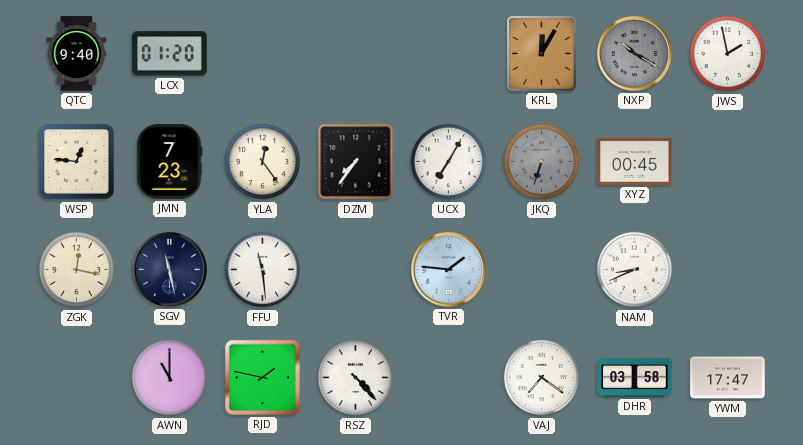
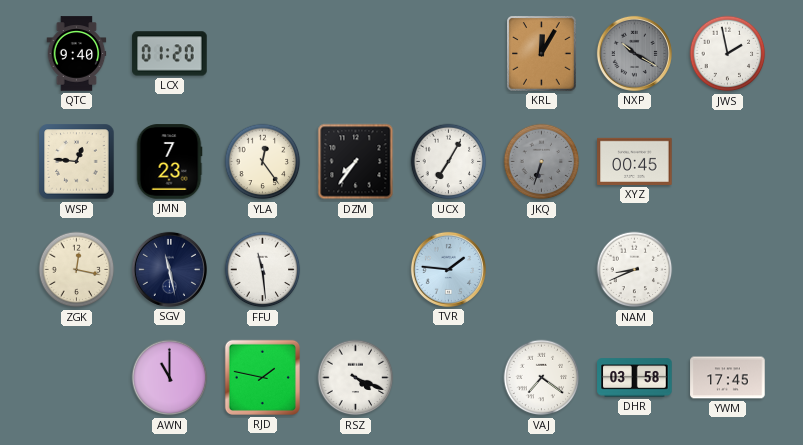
RSZ: 4:23 -> 4:19
YWM: 17:47 -> 17:45
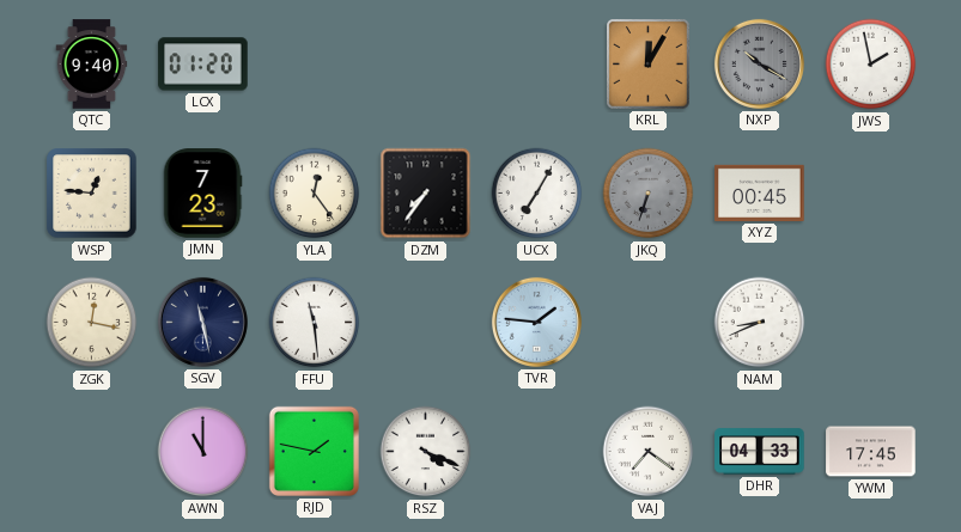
DHR: 03:58 -> 04:33
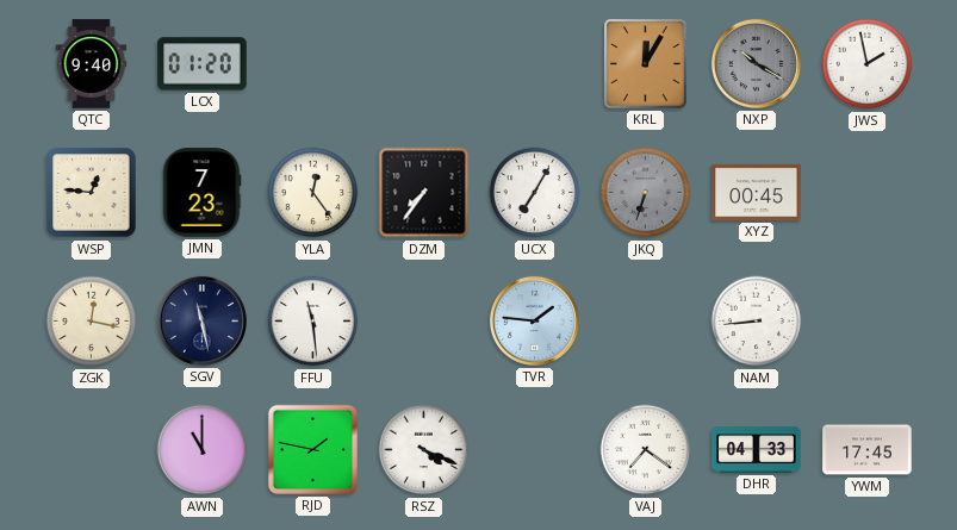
NAM: 8:41 -> 8:44
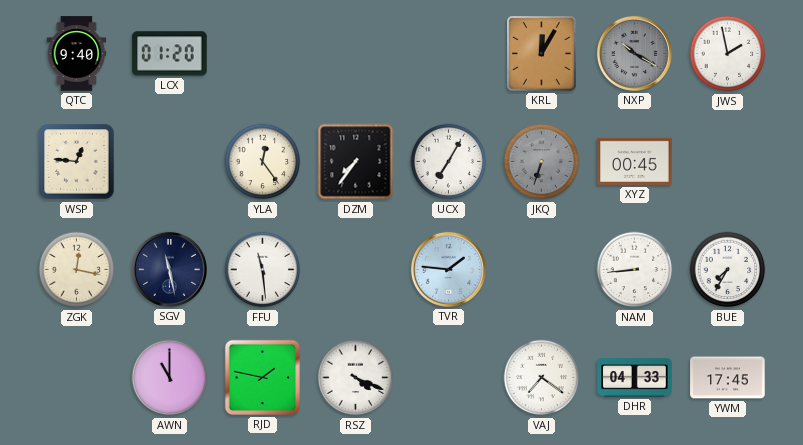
JMN: 7:23 -> none
BUE: none -> 7:35
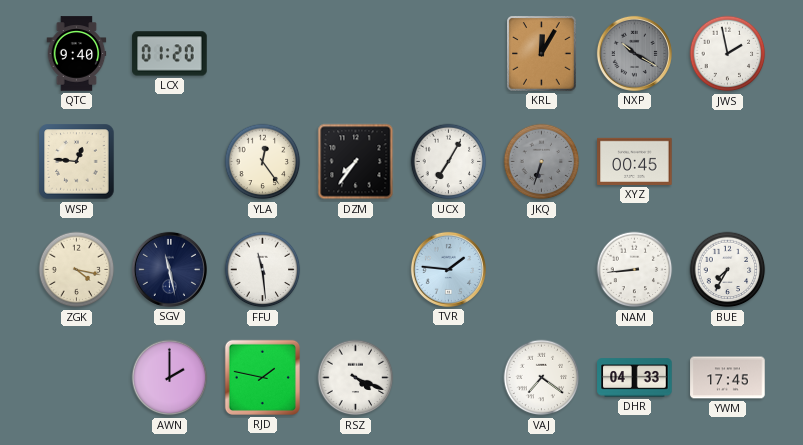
ZGK: 12:17 -> 4:17
AWN: 11:00 -> 2:00
